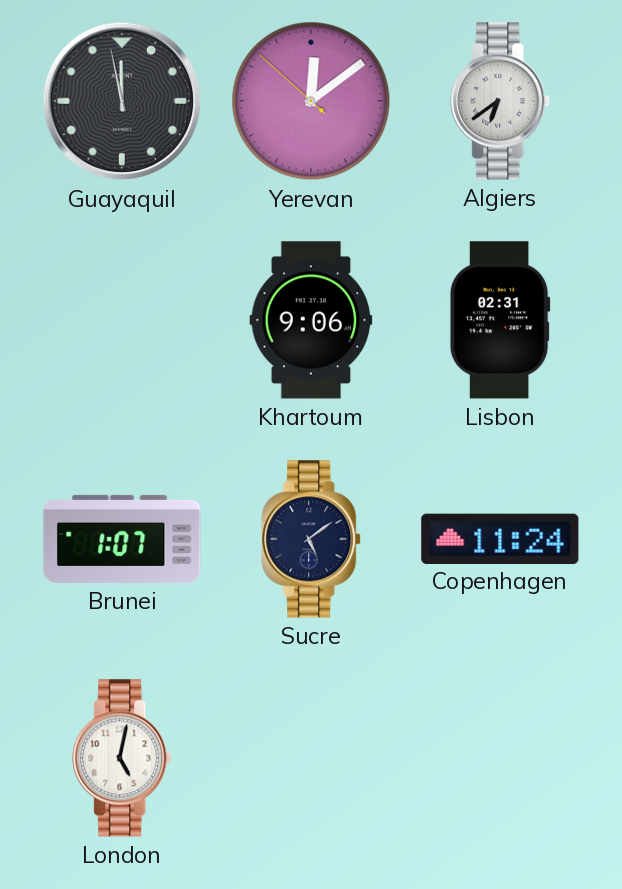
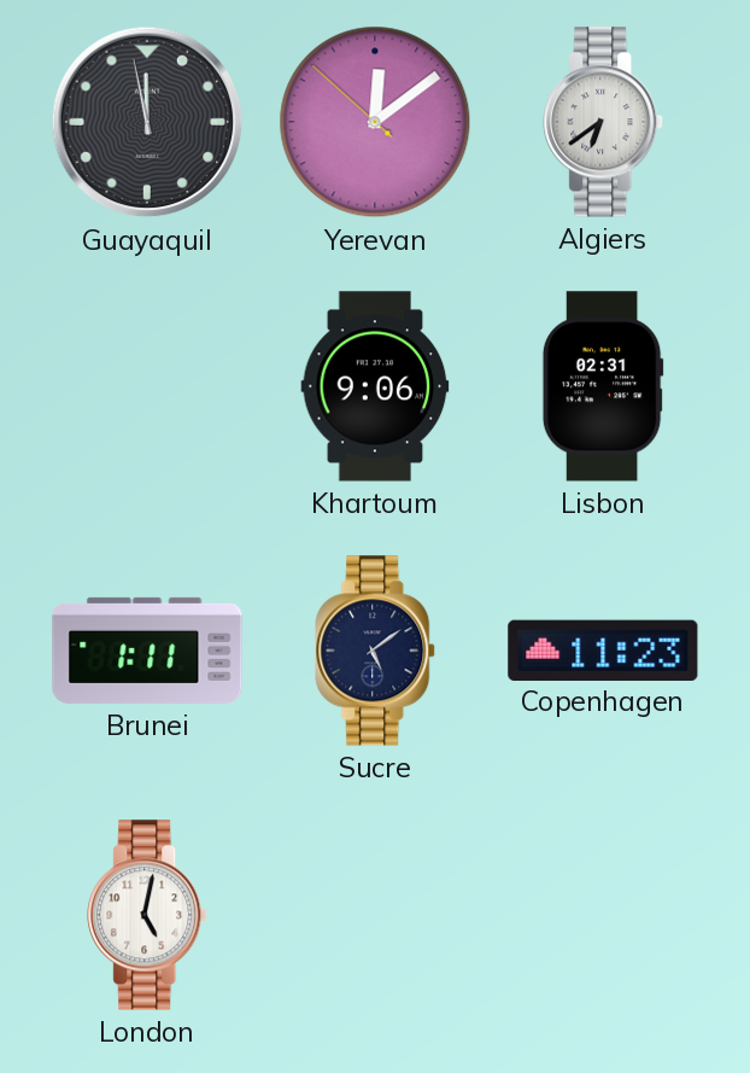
Brunei: 1:07 -> 1:11
Copenhagen: 11:24 -> 11:23
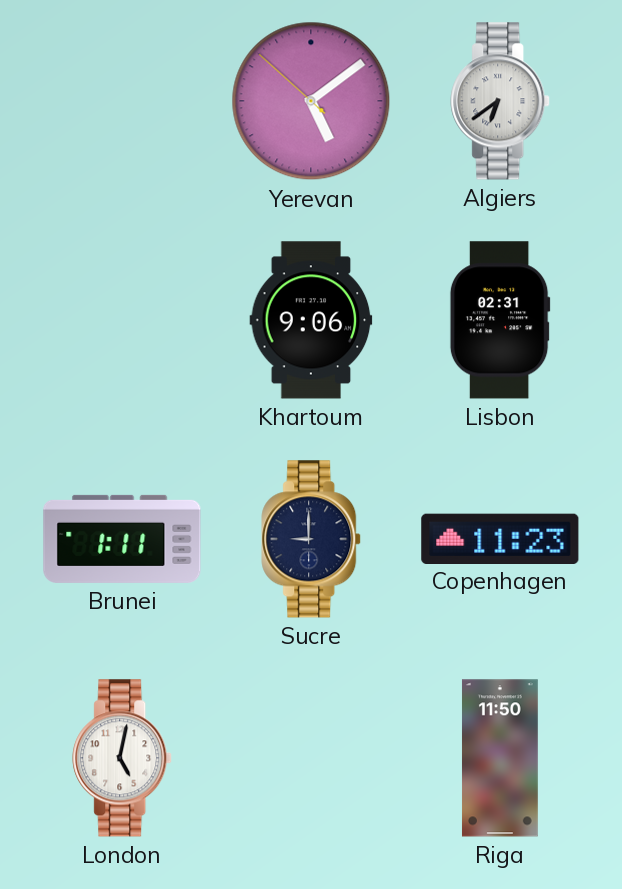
Guayaquil: 11:58 -> none
Yerevan: 12:08 -> 5:08
Sucre: 5:09 -> 9:00
Riga: none -> 11:50
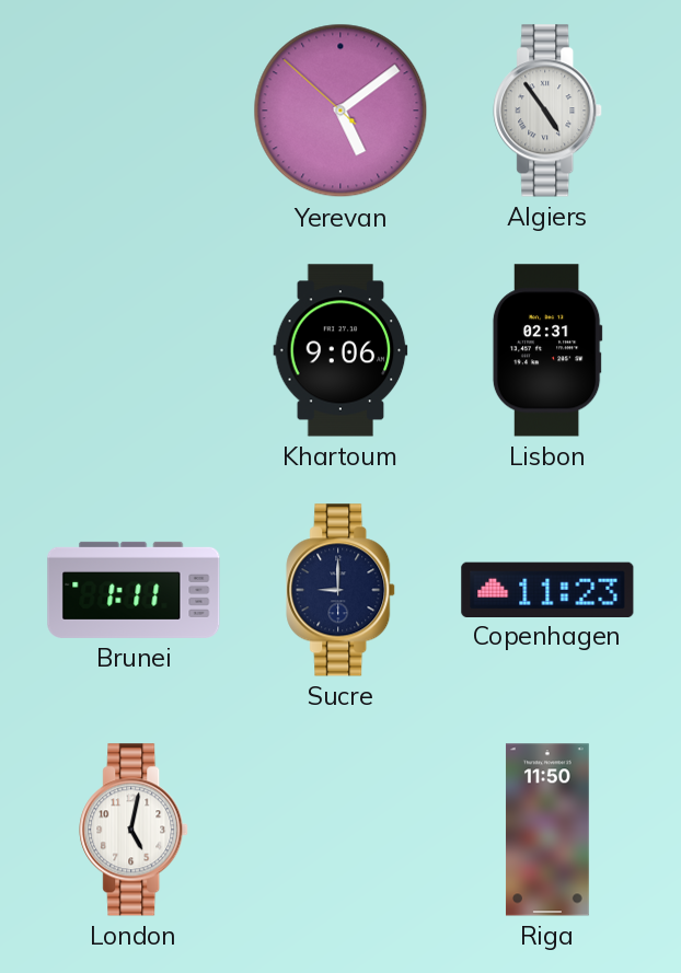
Algiers: 6:39 -> 4:54
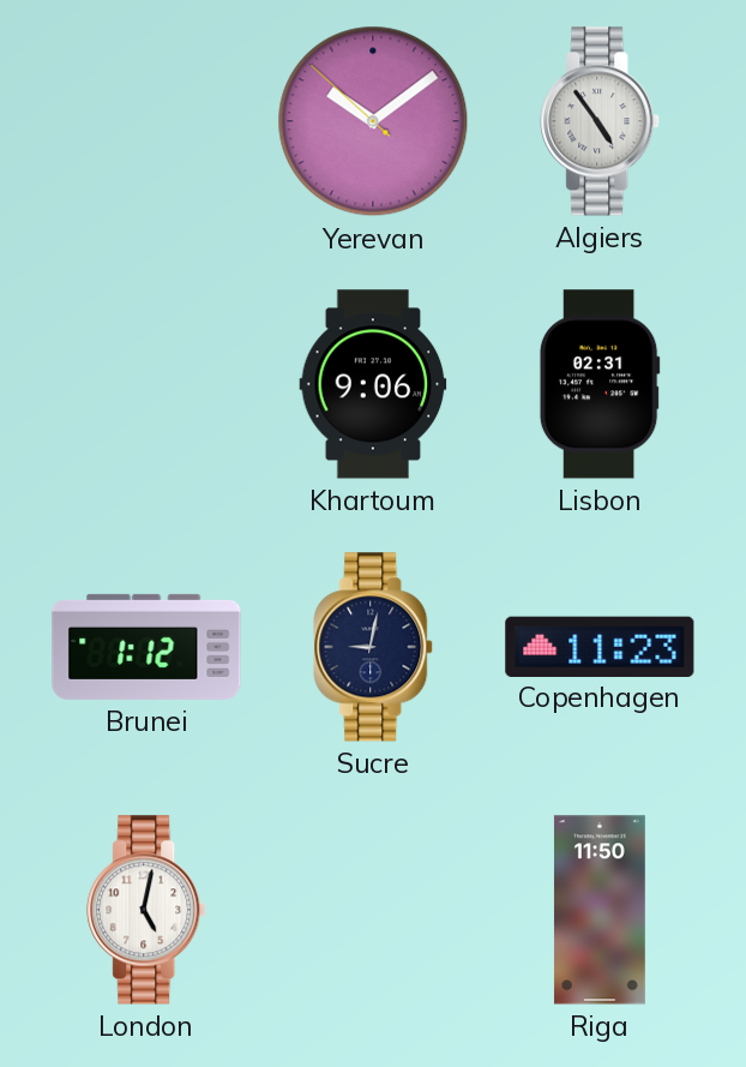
Yerevan: 5:08 -> 10:08
Brunei: 1:11 -> 1:12
Sucre: 9:00 -> 9:02
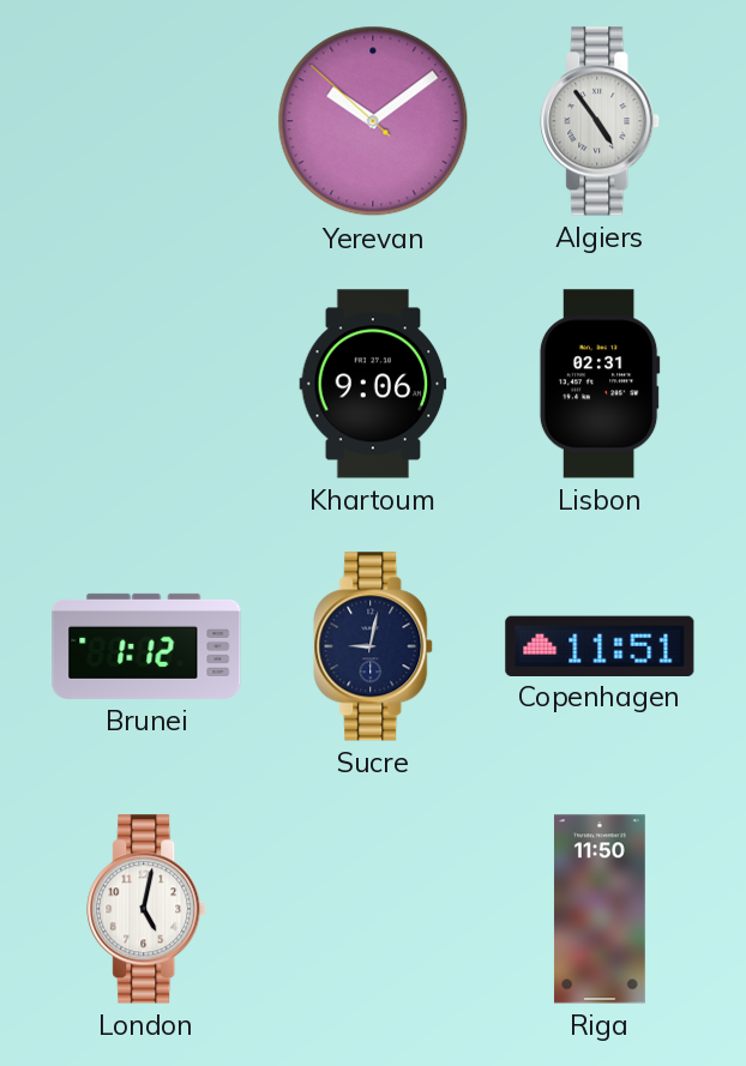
Copenhagen: 11:23 -> 11:51
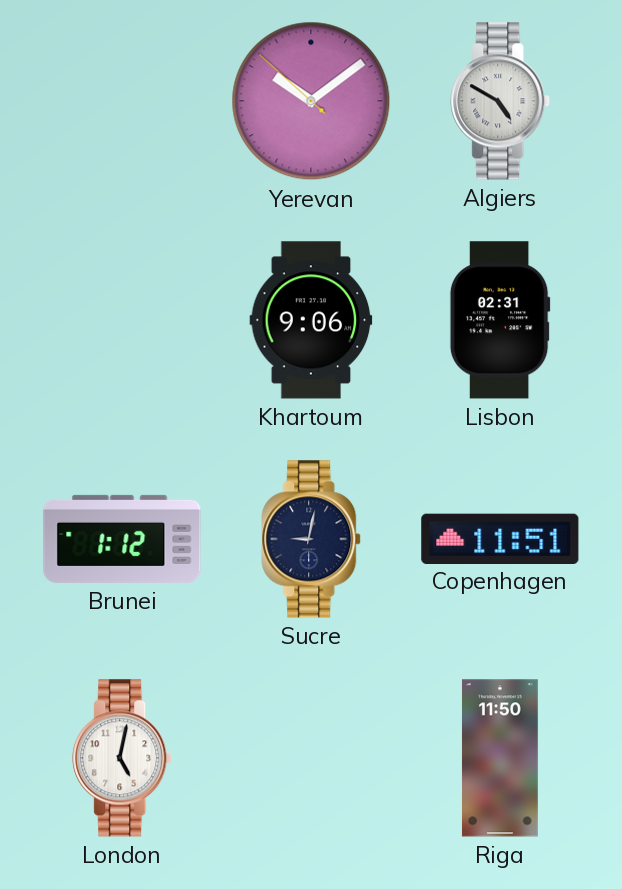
Algiers: 4:54 -> 4:50
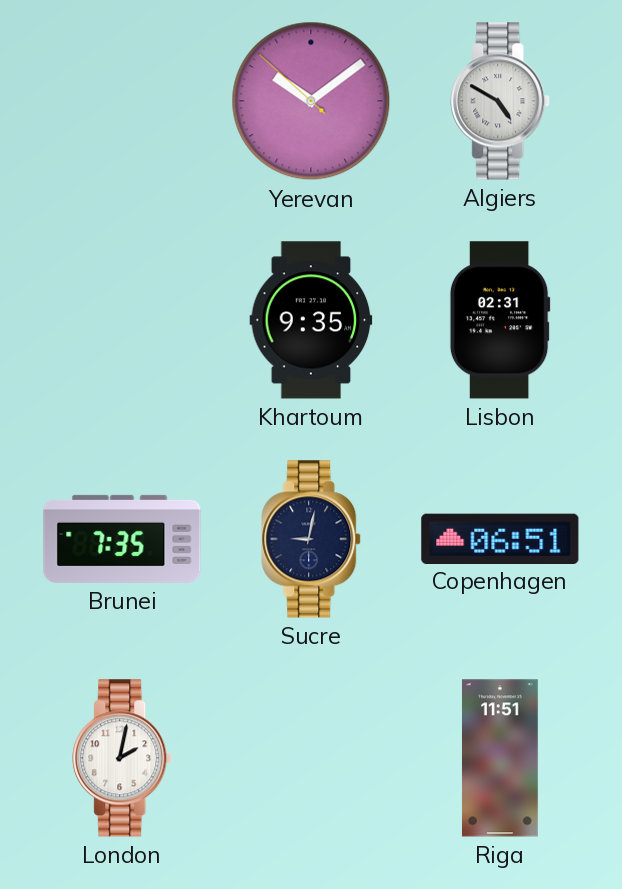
Khartoum: 9:06 -> 9:35
Brunei: 1:12 -> 7:35
Copenhagen: 11:51 -> 06:51
London: 5:02 -> 2:02
Riga: 11:50 -> 11:51
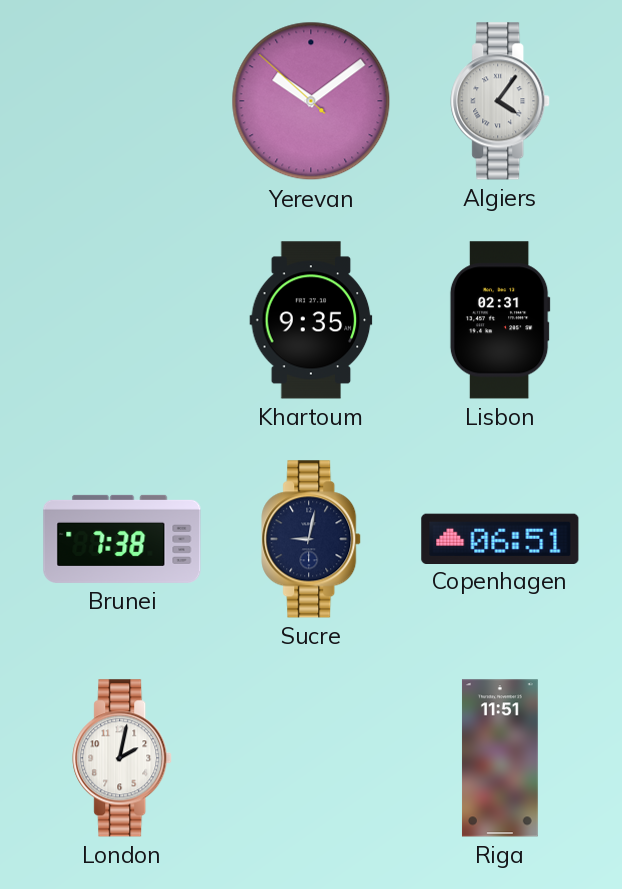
Algiers: 4:50 -> 4:06
Brunei: 7:35 -> 7:38
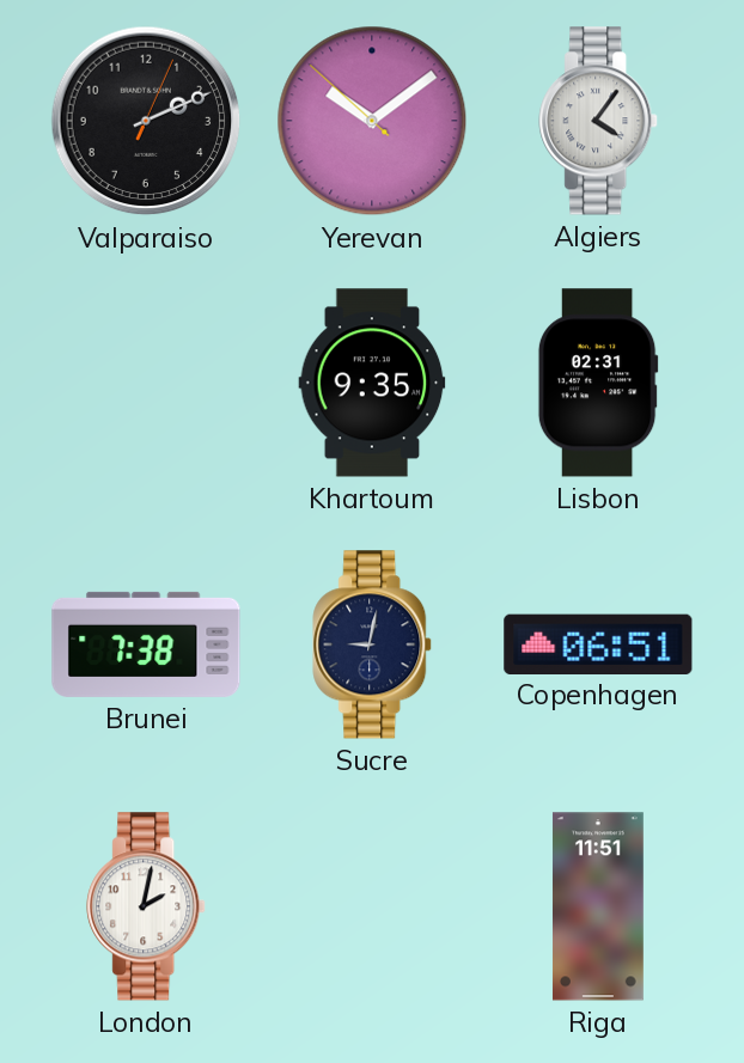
Valparaiso: none -> 2:11
